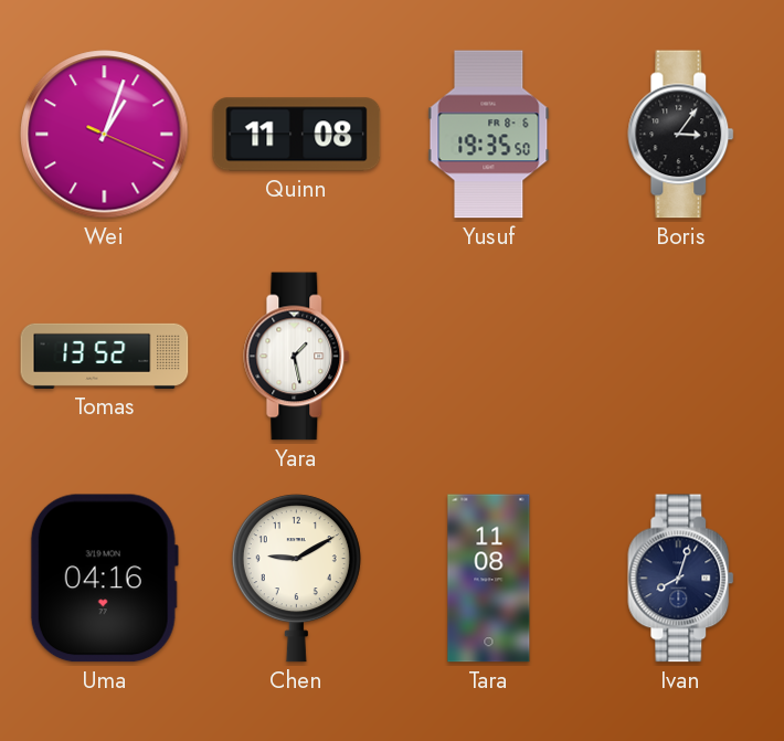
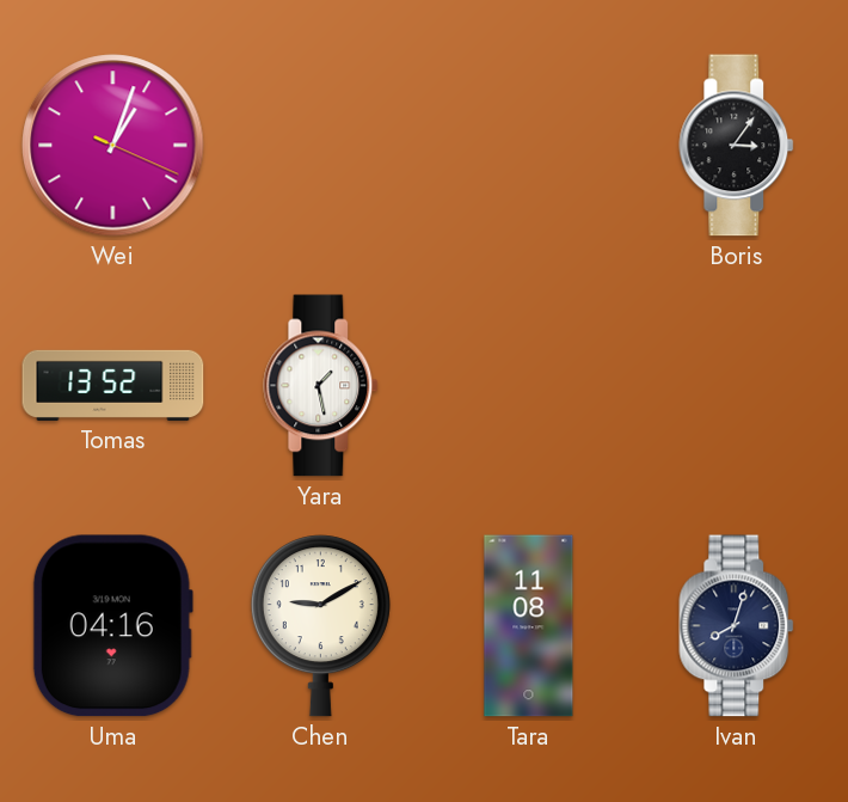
Quinn: 11:08 -> none
Yusuf: 19:35 -> none
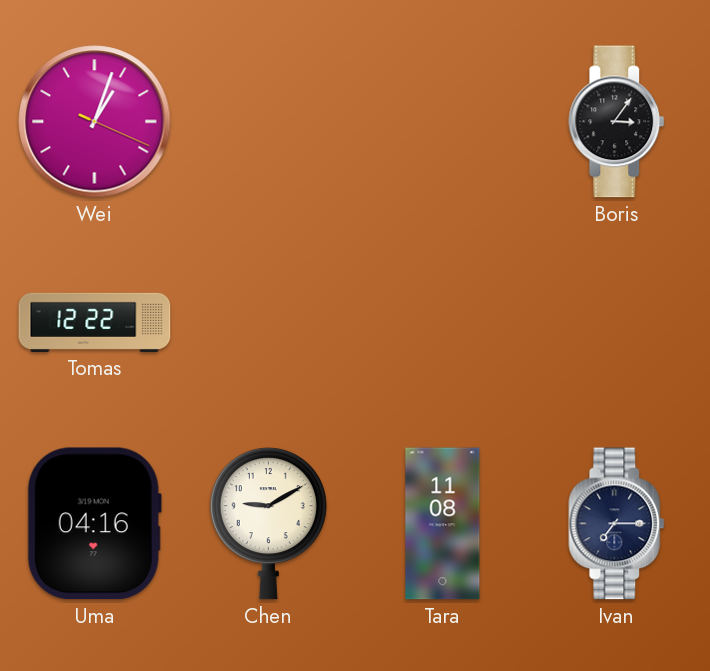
Tomas: 13:52 -> 12:22
Yara: 1:28 -> none
Ivan: 8:03 -> 7:15
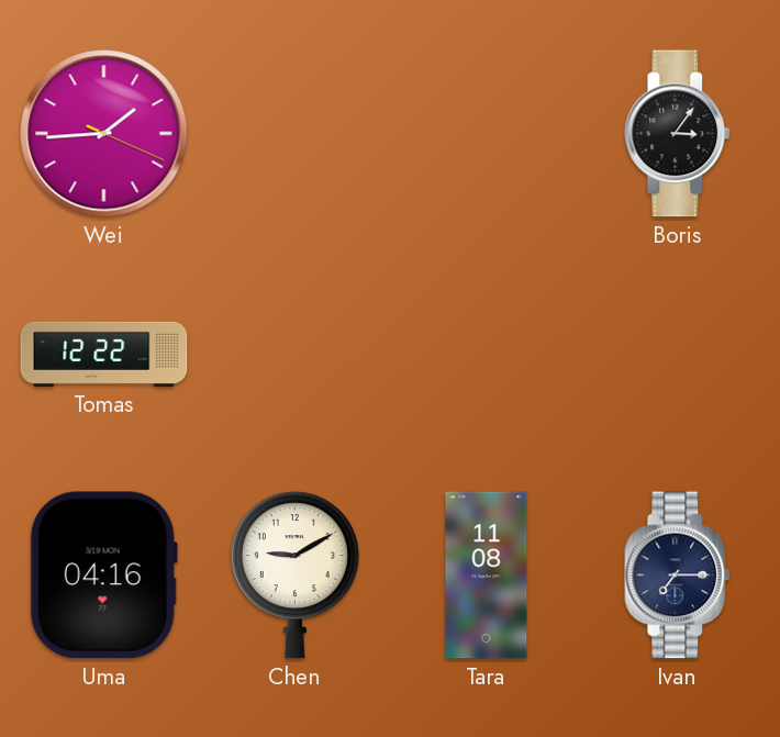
Wei: 1:03 -> 1:44
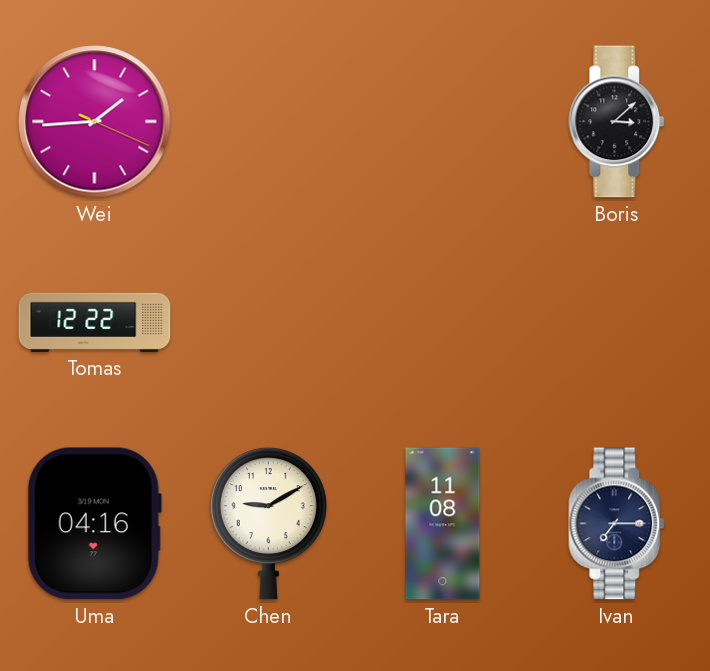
Boris: 3:06 -> 3:08
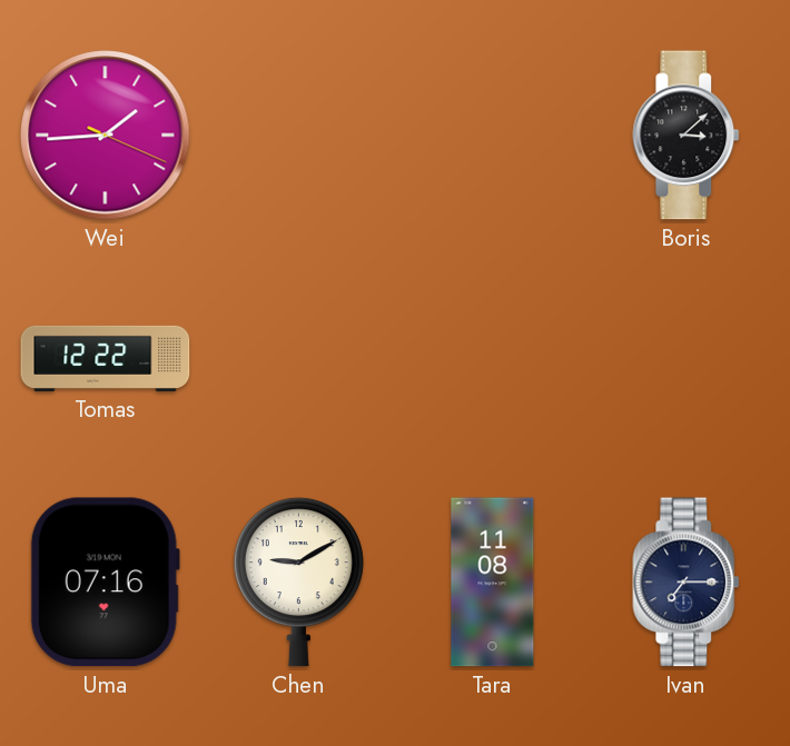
Uma: 04:16 -> 07:16
